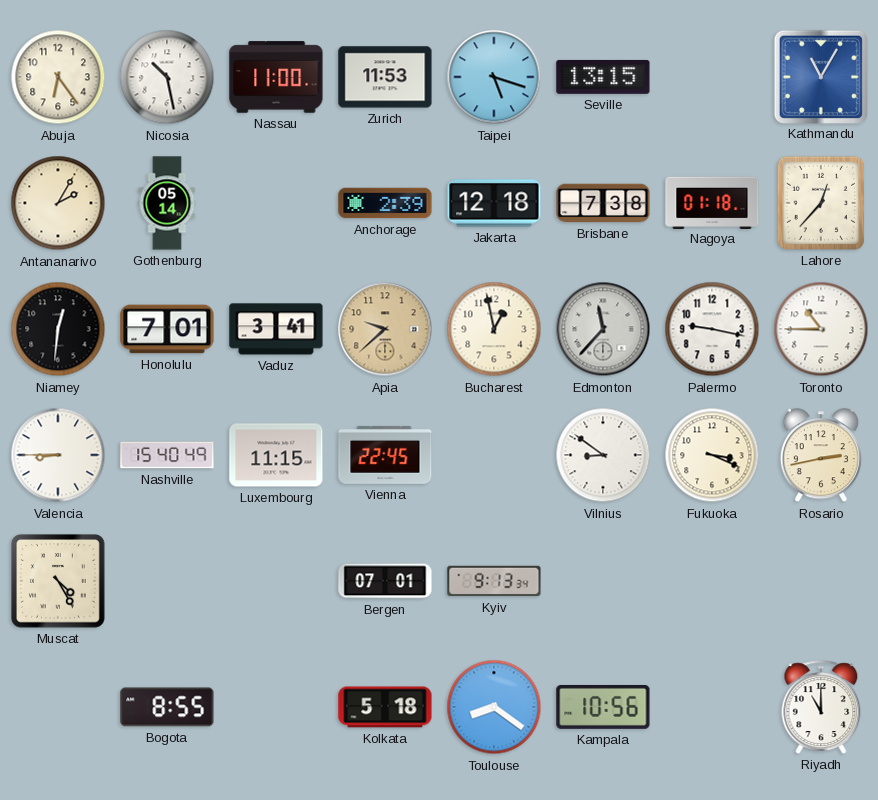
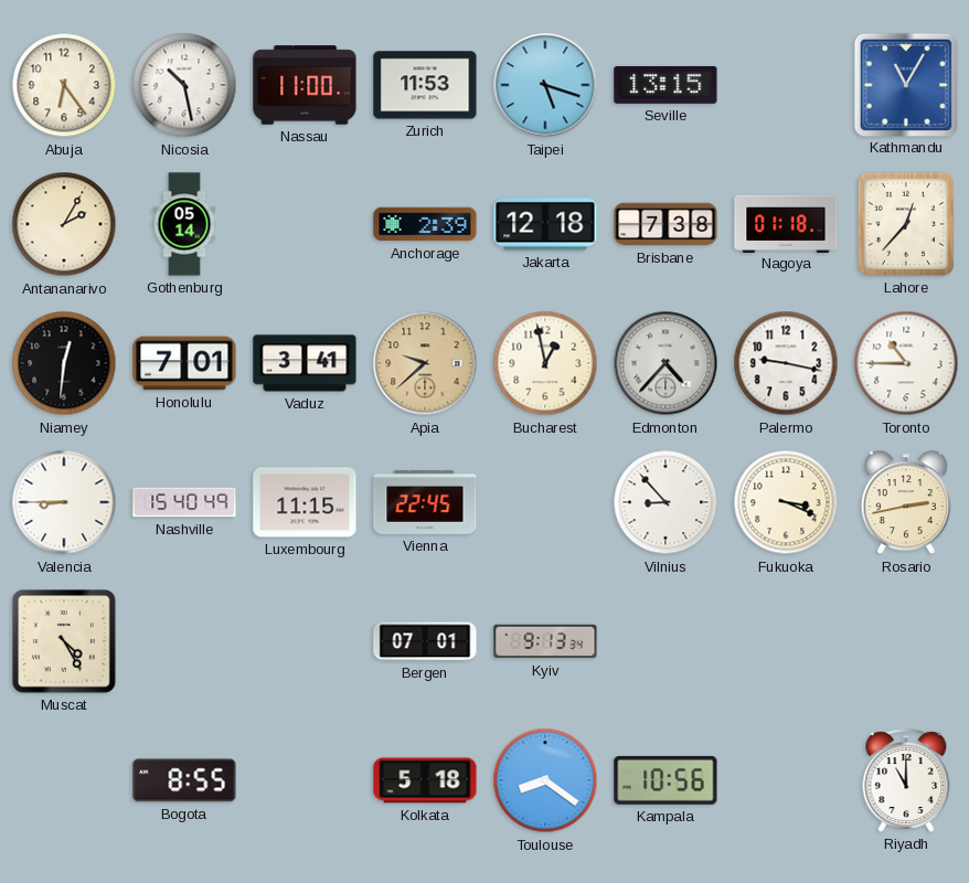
Edmonton: 11:37 -> 4:37
Vilnius: 8:51 -> 8:53
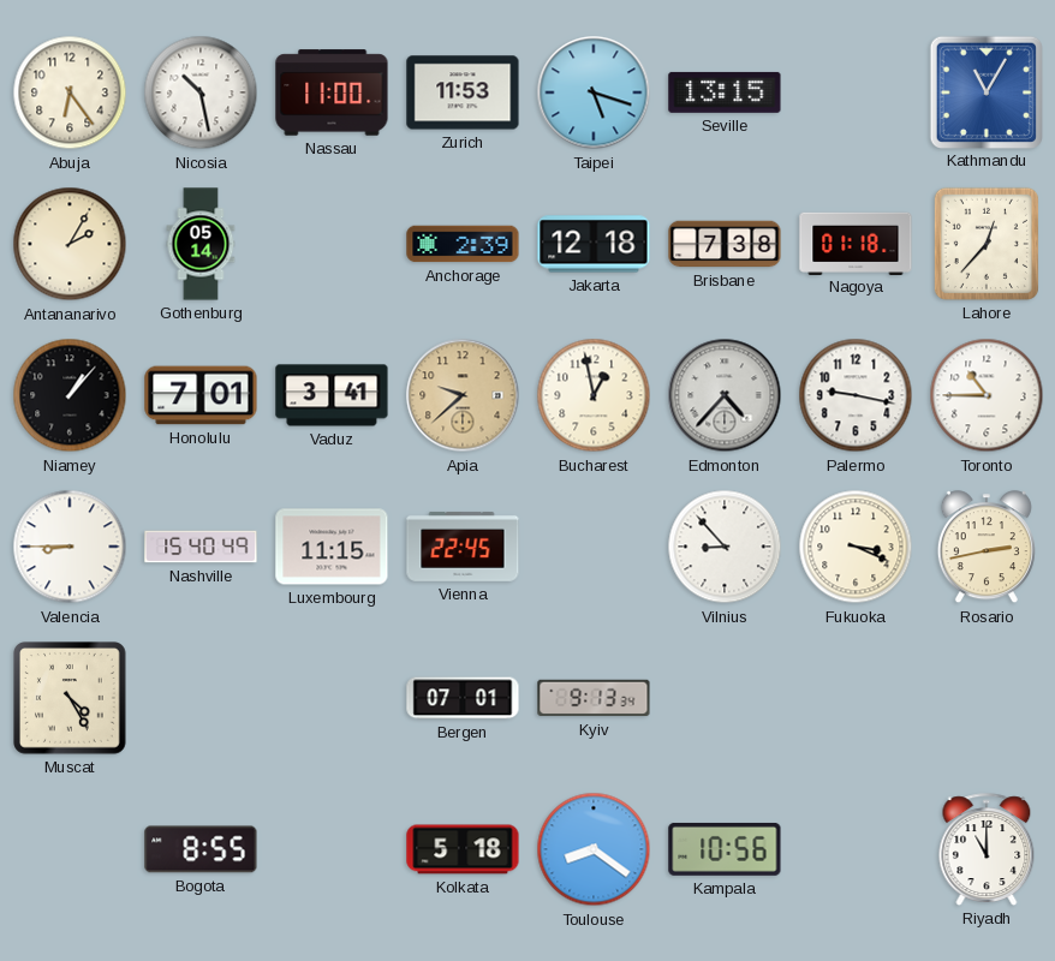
Niamey: 12:31 -> 1:07
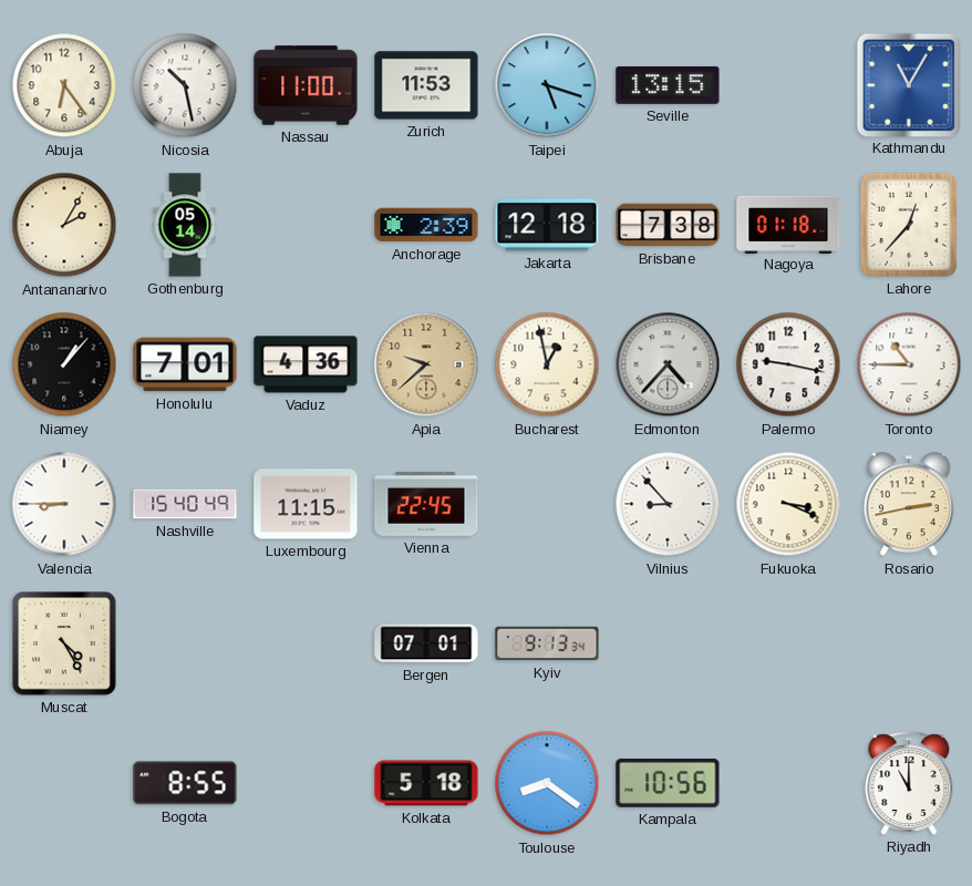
Vaduz: 3:41 -> 4:36
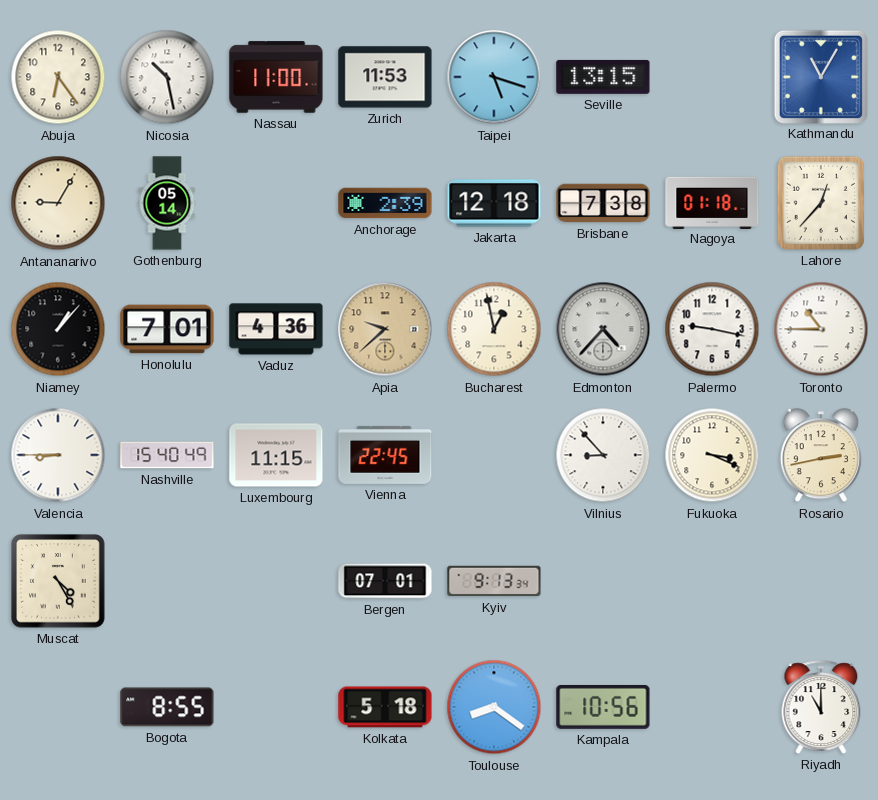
Antananarivo: 2:05 -> 9:05
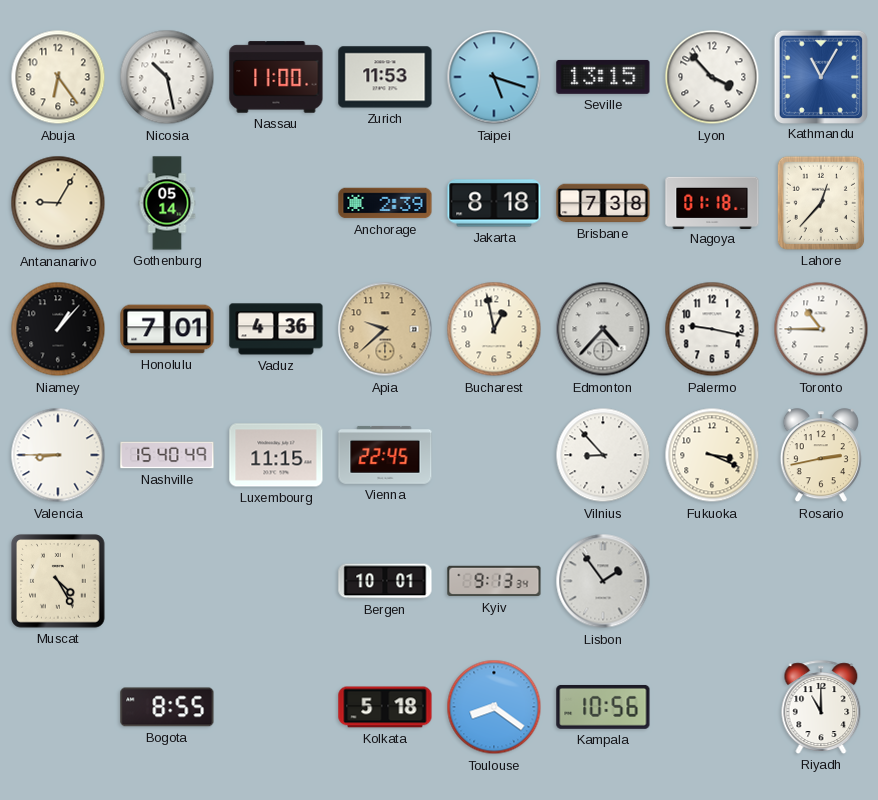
Lyon: none -> 3:53
Jakarta: 12:18 -> 8:18
Bergen: 07:01 -> 10:01
Lisbon: none -> 1:54
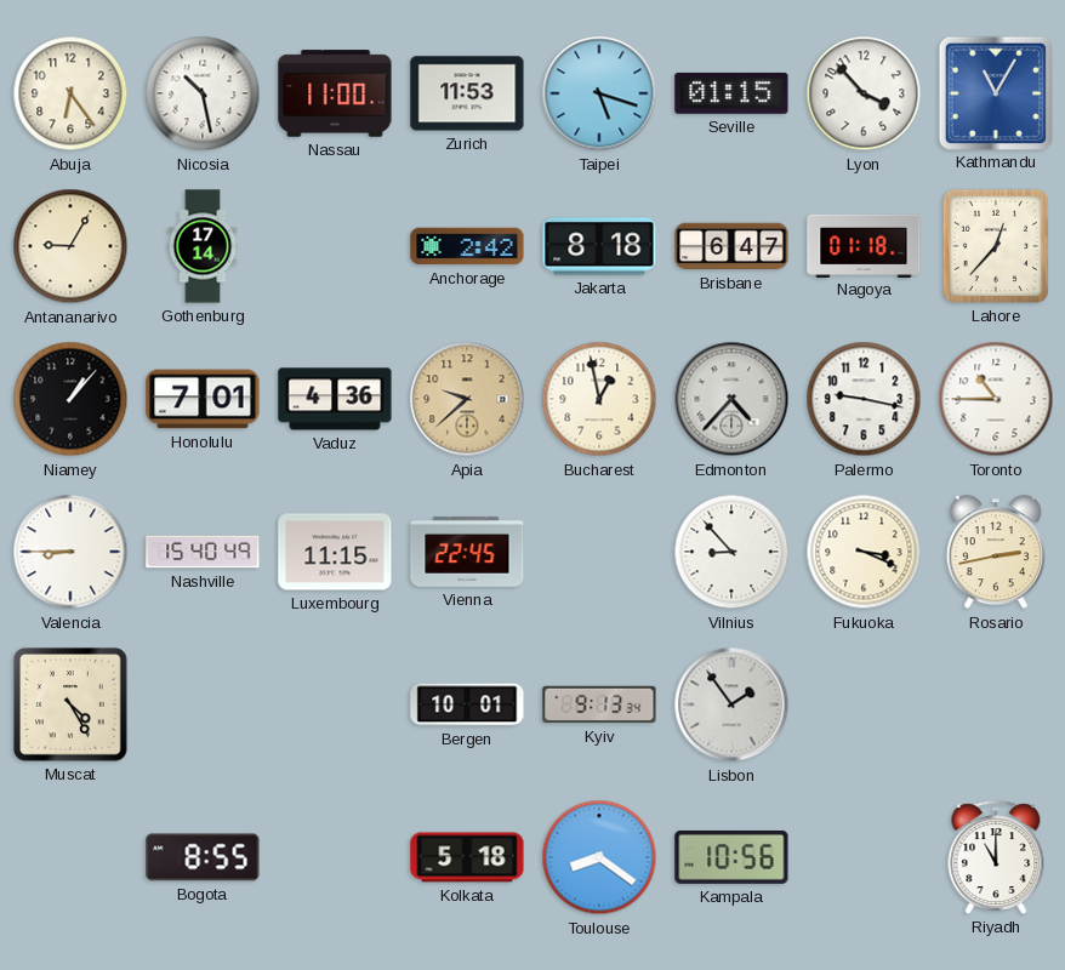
Seville: 13:15 -> 01:15
Gothenburg: 05:14 -> 17:14
Anchorage: 2:39 -> 2:42
Brisbane: 7:38 -> 6:47
